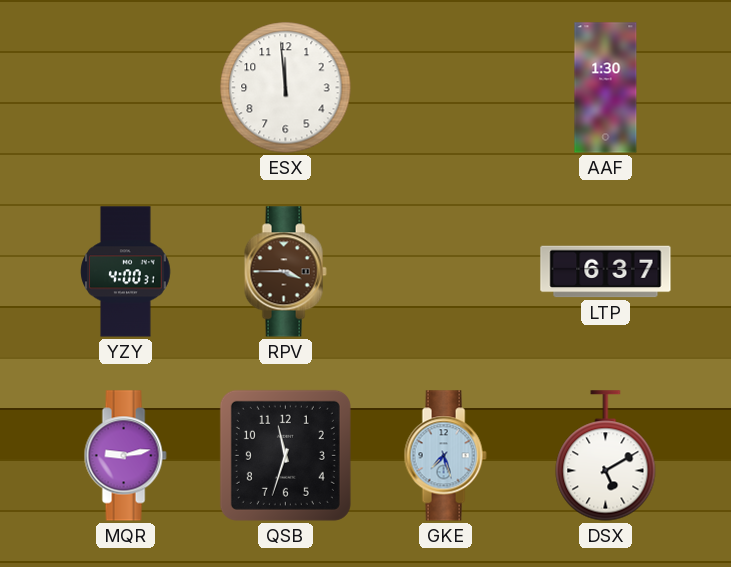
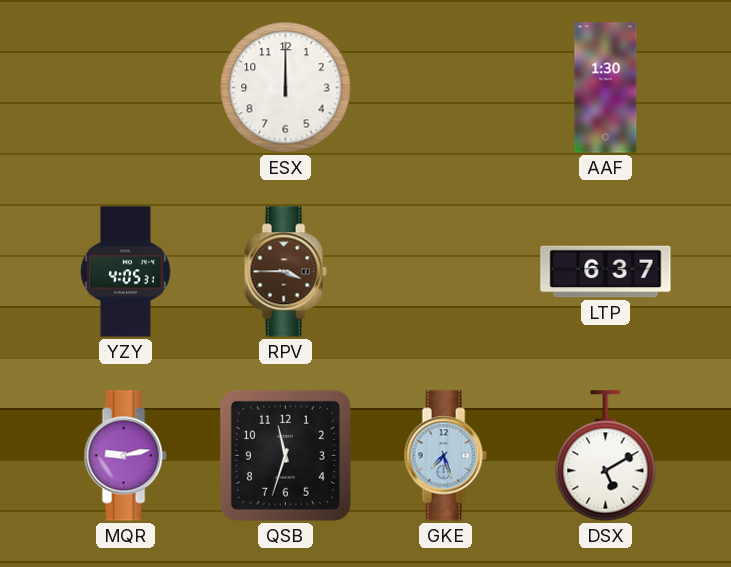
ESX: 11:59 -> 12:00
YZY: 4:00 -> 4:05
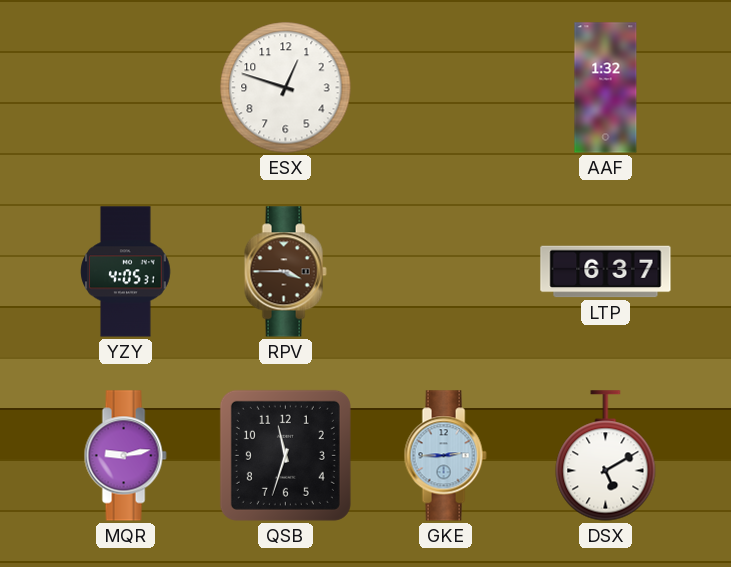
ESX: 12:00 -> 12:48
AAF: 1:30 -> 1:32
GKE: 7:27 -> 2:45
